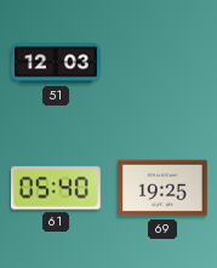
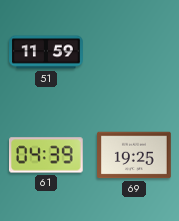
51: 12:03 -> 11:59
61: 05:40 -> 04:39
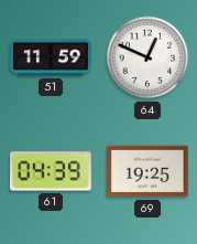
64: none -> 12:49
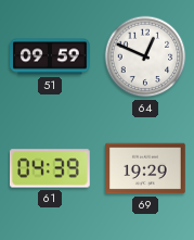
51: 11:59 -> 09:59
69: 19:25 -> 19:29
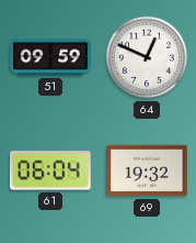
61: 04:39 -> 06:04
69: 19:29 -> 19:32
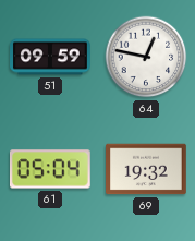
64: 12:49 -> 12:47
61: 06:04 -> 05:04
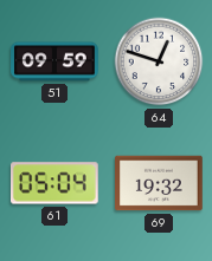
64: 12:47 -> 12:48
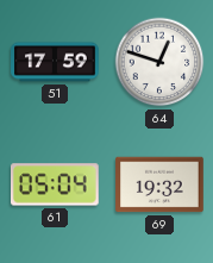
51: 09:59 -> 17:59
